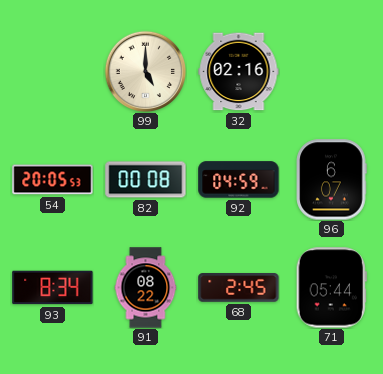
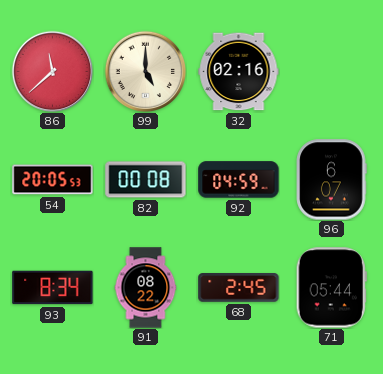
86: none -> 11:38
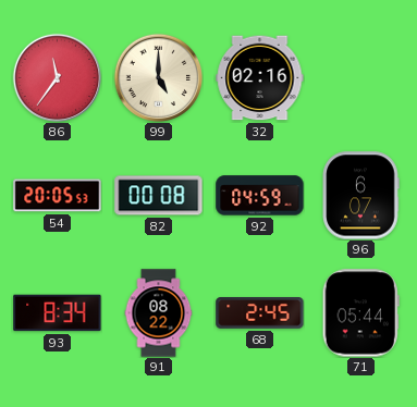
86: 11:38 -> 11:36
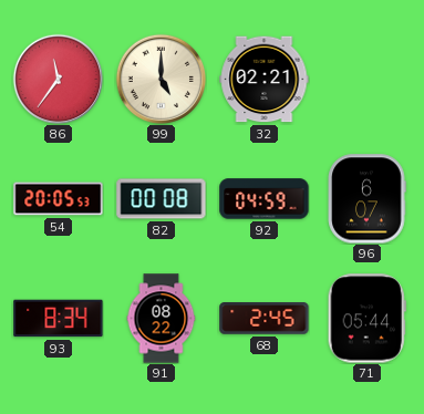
32: 02:16 -> 02:21
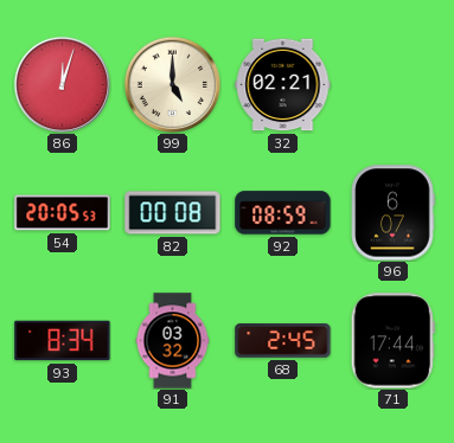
86: 11:36 -> 12:03
92: 04:59 -> 08:59
91: 08:22 -> 03:32
71: 05:44 -> 17:44
